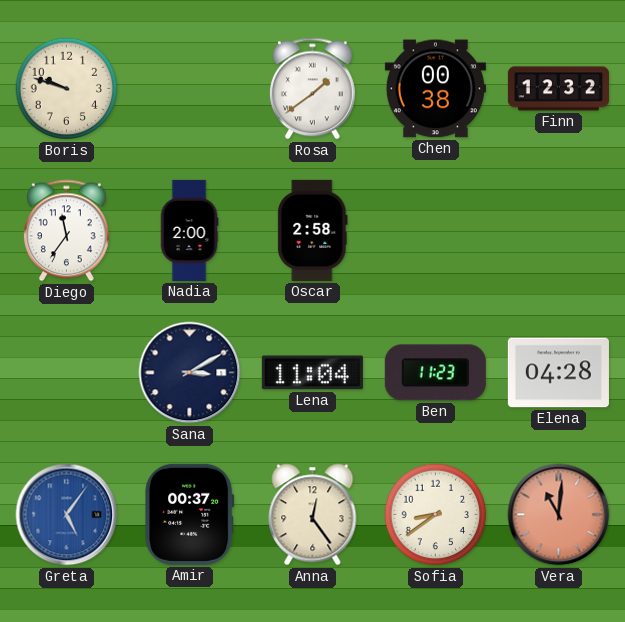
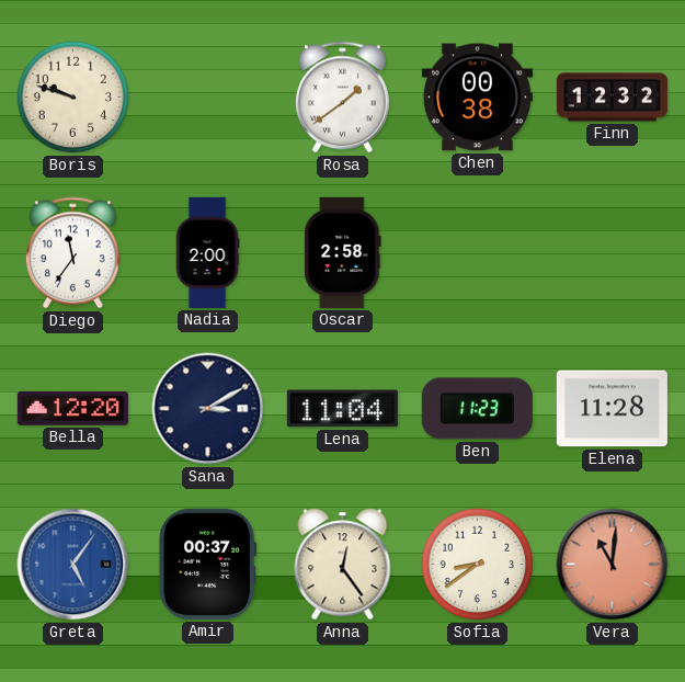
Bella: none -> 12:20
Elena: 04:28 -> 11:28
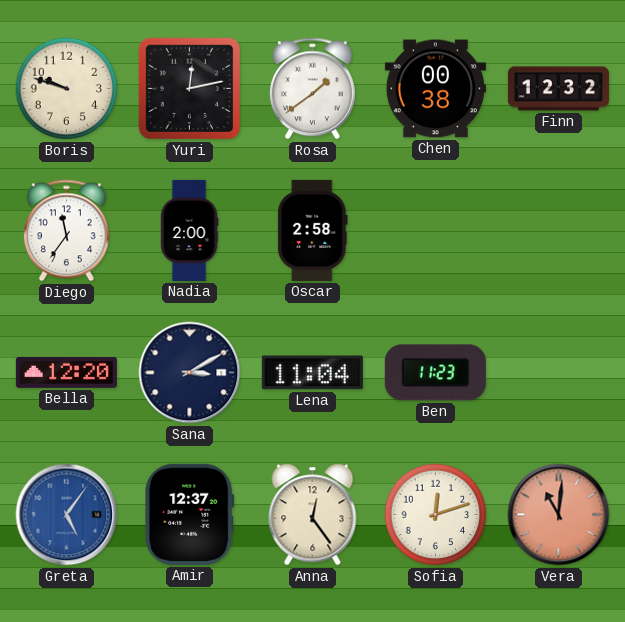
Yuri: none -> 12:13
Elena: 11:28 -> none
Amir: 00:37 -> 12:37
Sofia: 8:39 -> 12:12
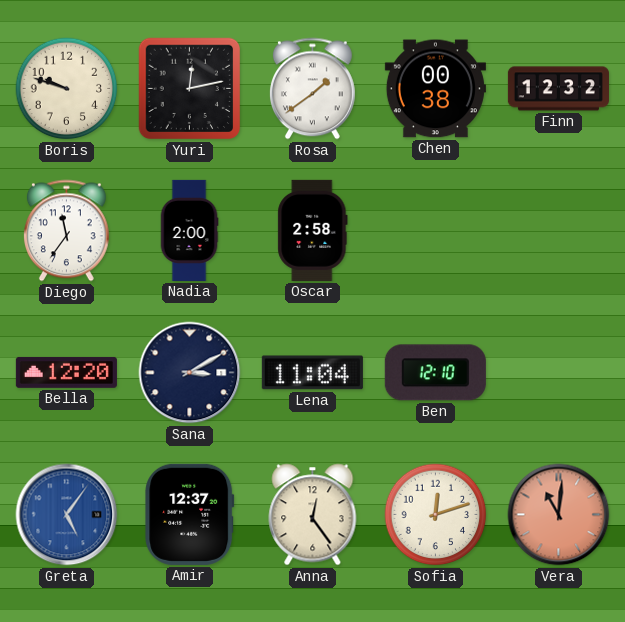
Ben: 11:23 -> 12:10
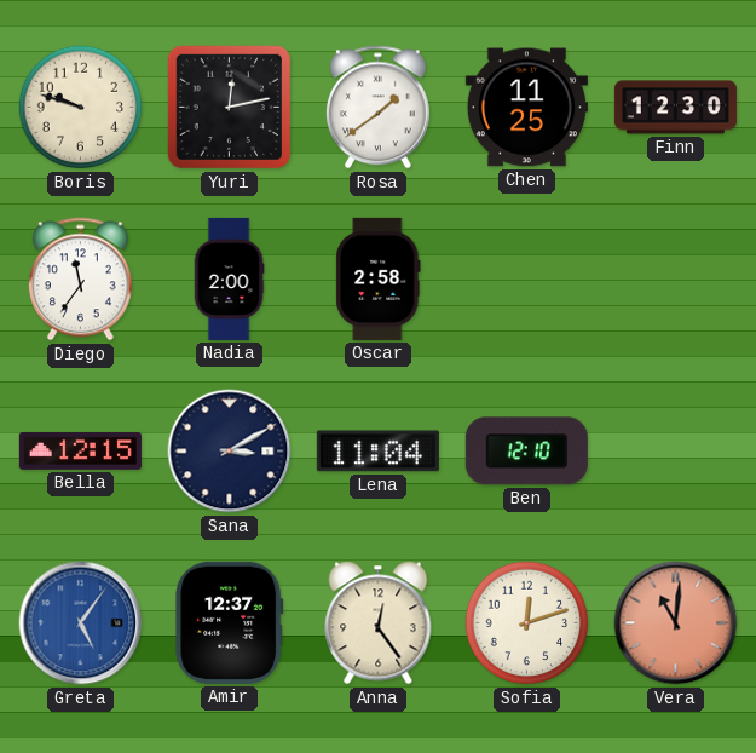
Chen: 00:38 -> 11:25
Finn: 12:32 -> 12:30
Bella: 12:20 -> 12:15
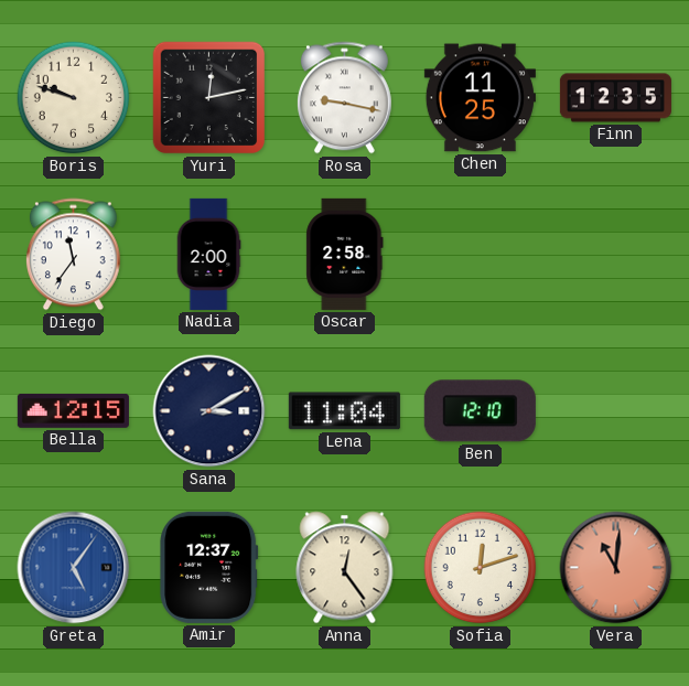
Rosa: 1:39 -> 9:17
Finn: 12:30 -> 12:35
